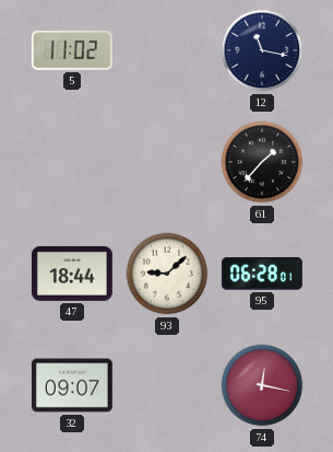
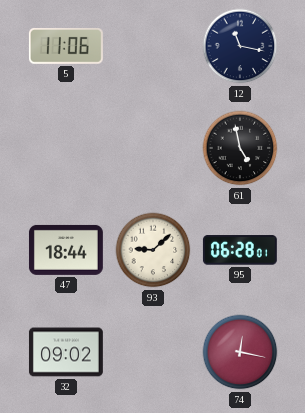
5: 11:02 -> 11:06
61: 1:37 -> 4:58
32: 09:07 -> 09:02
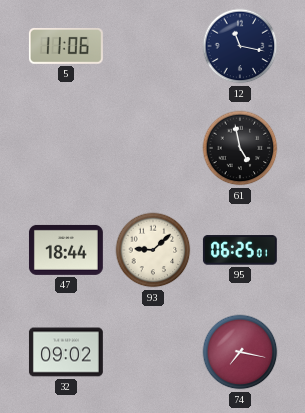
95: 06:28 -> 06:25
74: 12:17 -> 7:17
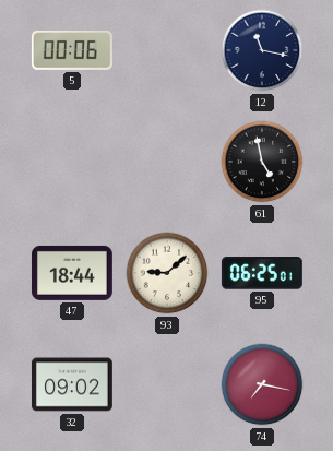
5: 11:06 -> 00:06
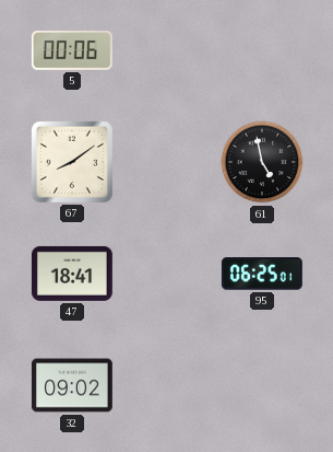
12: 11:17 -> none
67: none -> 8:09
47: 18:44 -> 18:41
93: 9:08 -> none
74: 7:17 -> none
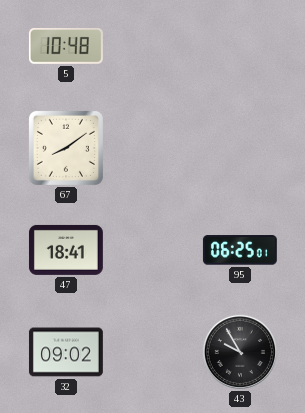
5: 00:06 -> 10:48
61: 4:58 -> none
43: none -> 9:55
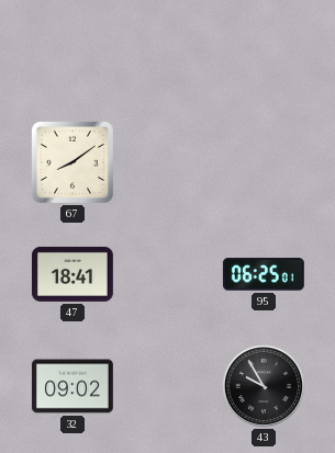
5: 10:48 -> none
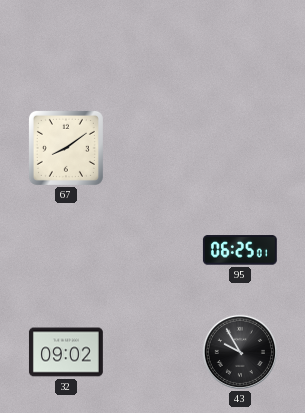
47: 18:41 -> none
